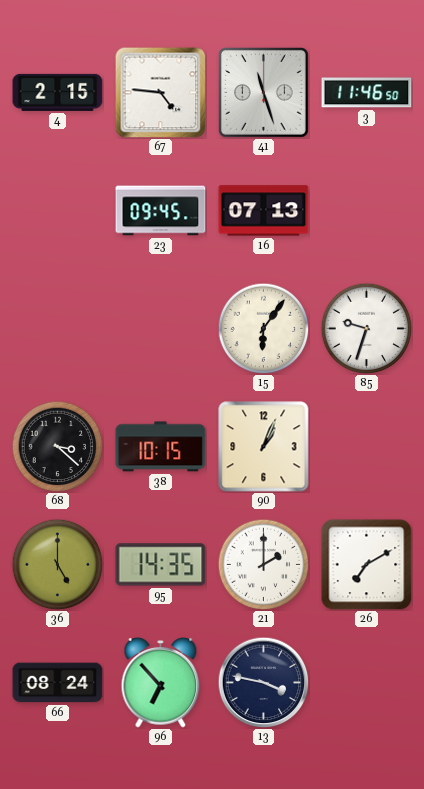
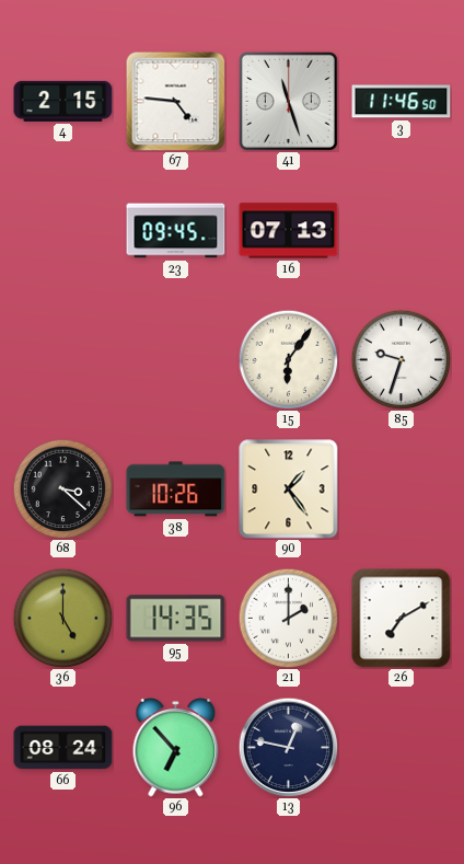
38: 10:15 -> 10:26
90: 1:04 -> 1:24
13: 3:47 -> 12:47
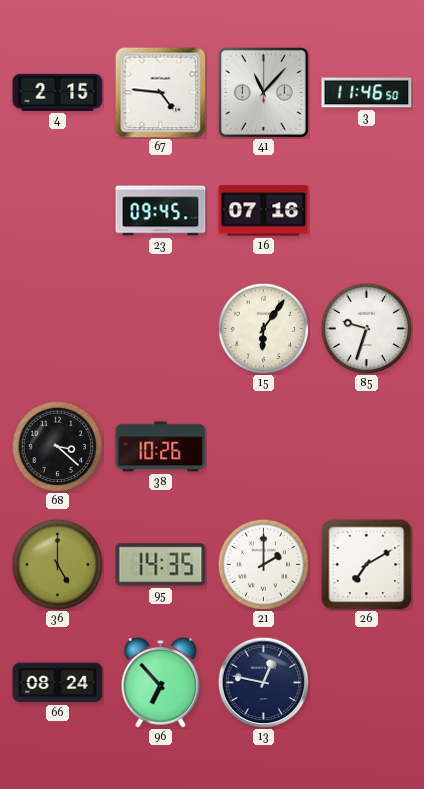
41: 11:27 -> 11:07
16: 07:13 -> 07:16
90: 1:24 -> none
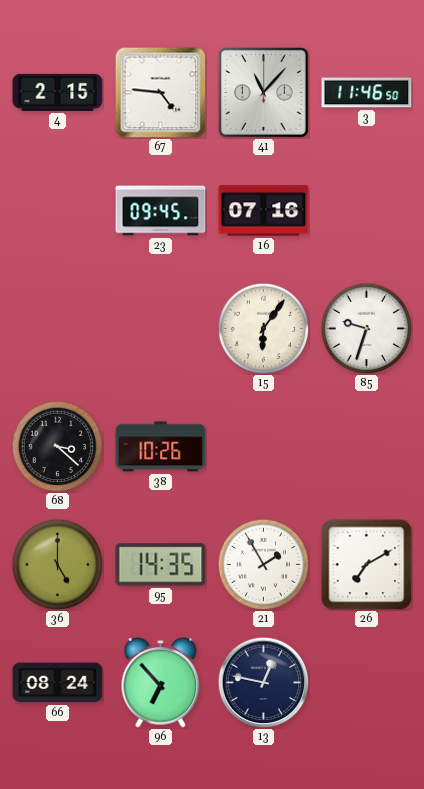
21: 2:00 -> 1:55
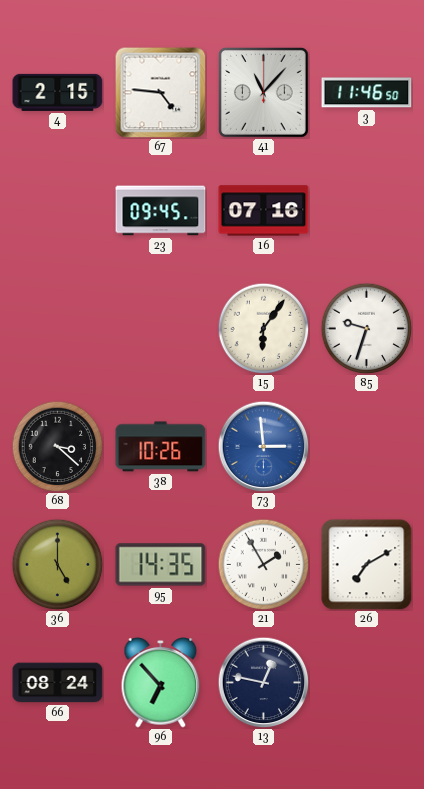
73: none -> 2:59
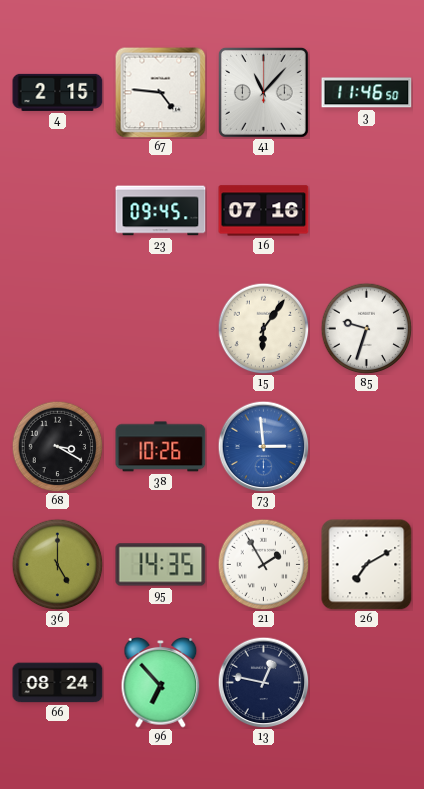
68: 3:22 -> 3:20
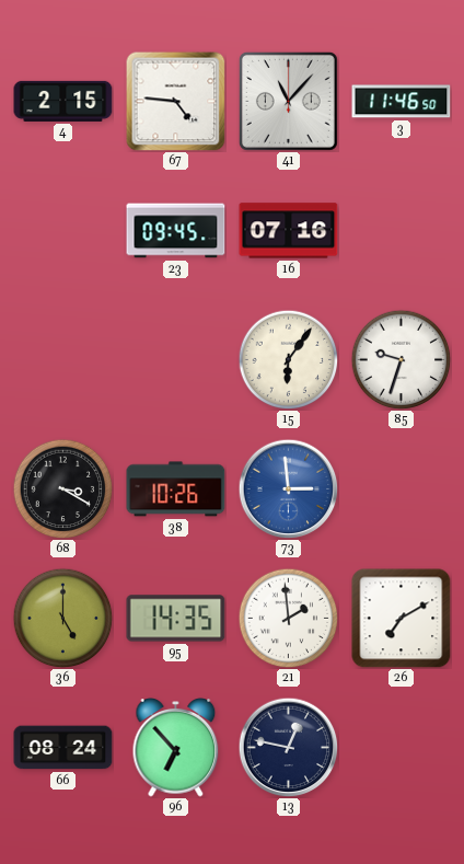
21: 1:55 -> 1:59
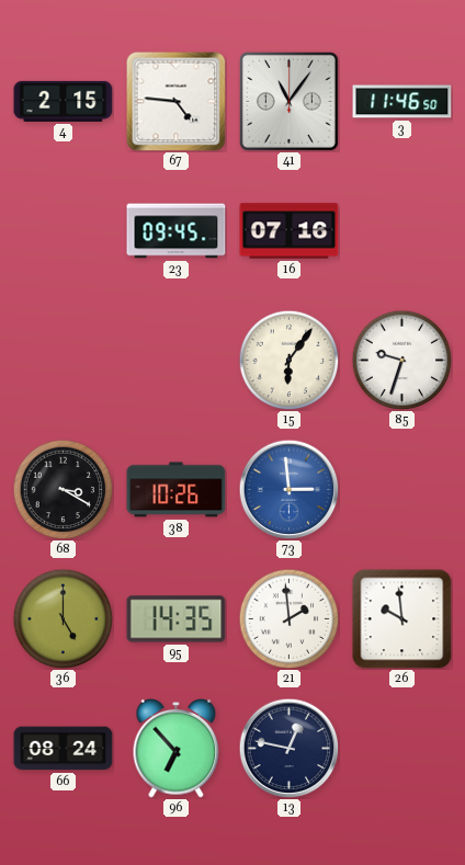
41: 11:07 -> 11:06
26: 7:10 -> 9:59
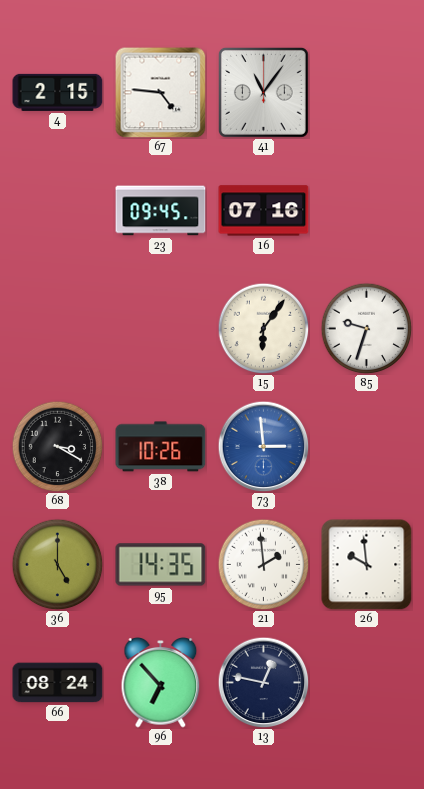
3: 11:46 -> none
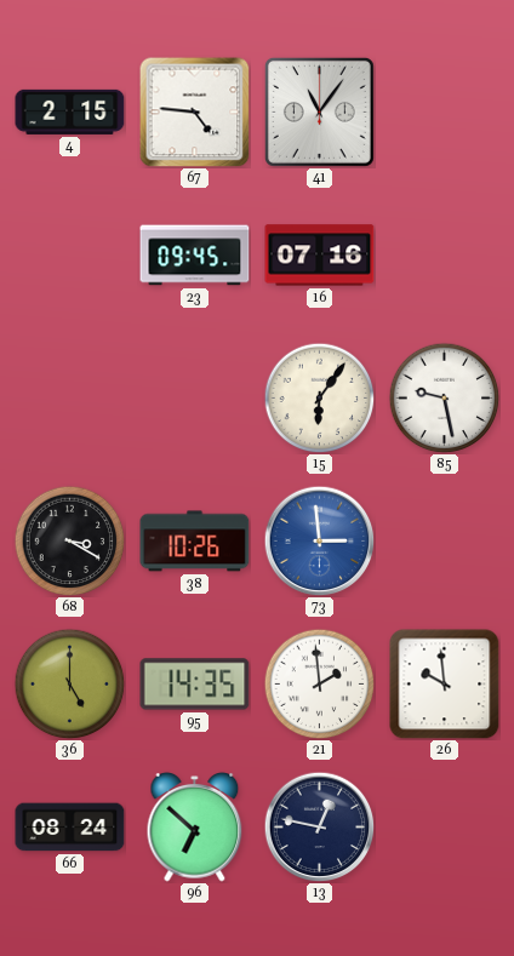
85: 9:33 -> 9:28
96: 6:53 -> 6:52
